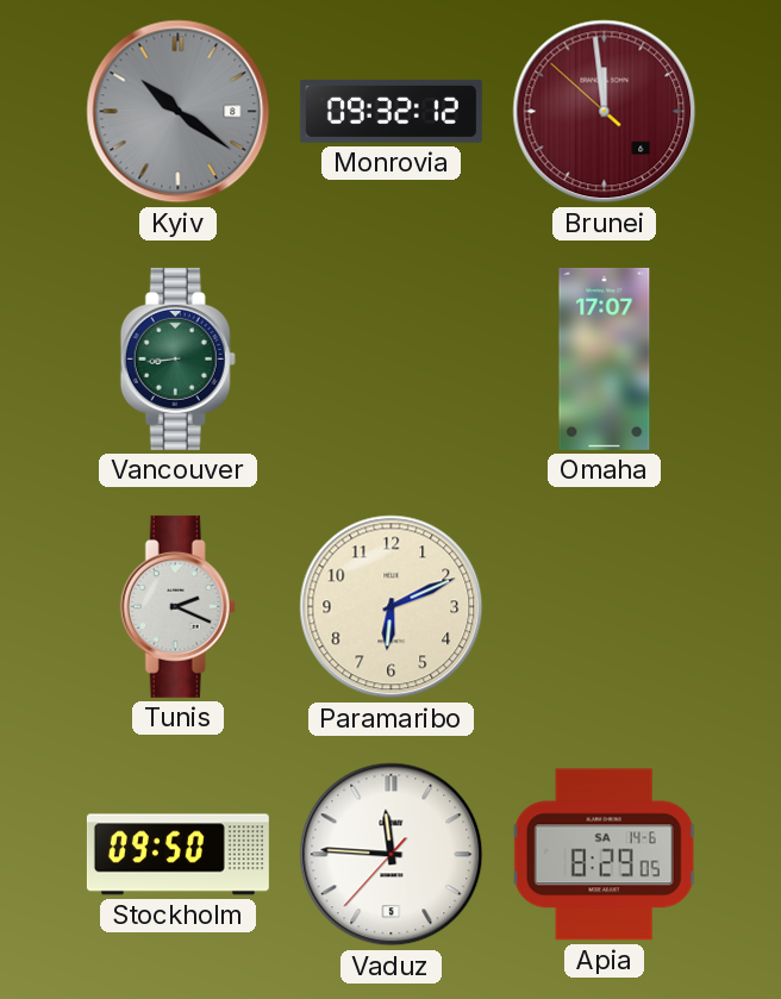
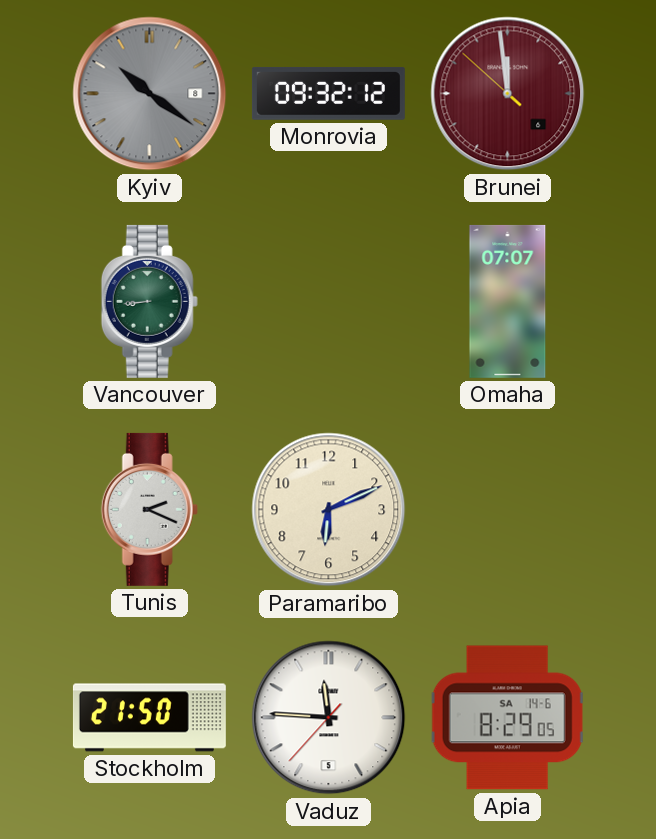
Omaha: 17:07 -> 07:07
Stockholm: 09:50 -> 21:50
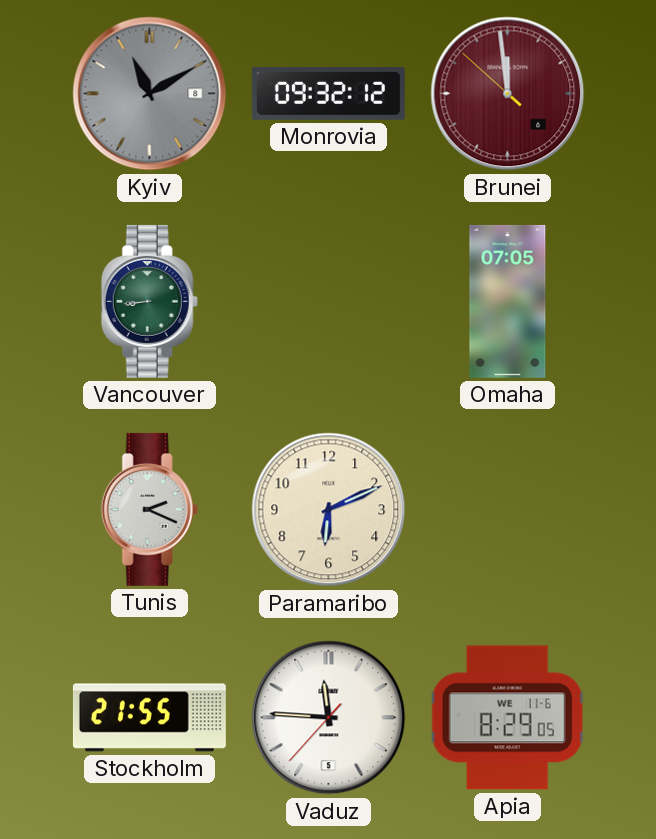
Kyiv: 10:21 -> 11:10
Omaha: 07:07 -> 07:05
Stockholm: 21:50 -> 21:55
Apia date: SA 14-6 -> WE 11-6
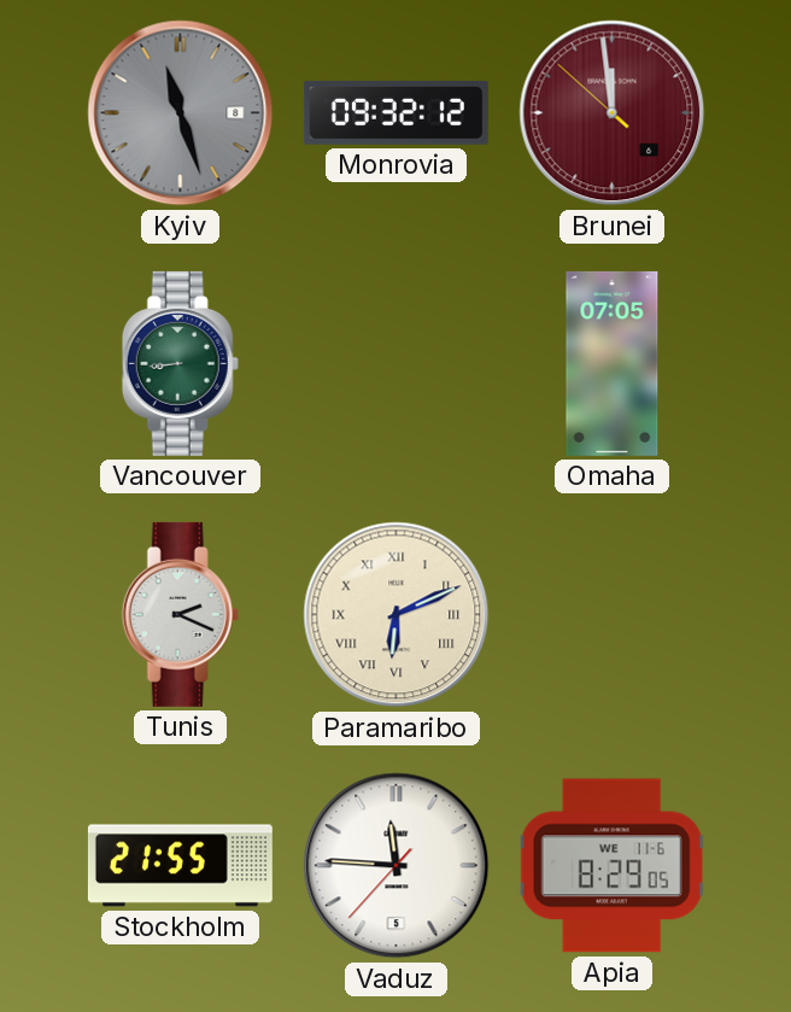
Kyiv: 11:10 -> 11:27
Paramaribo numerals: Arabic -> Roman
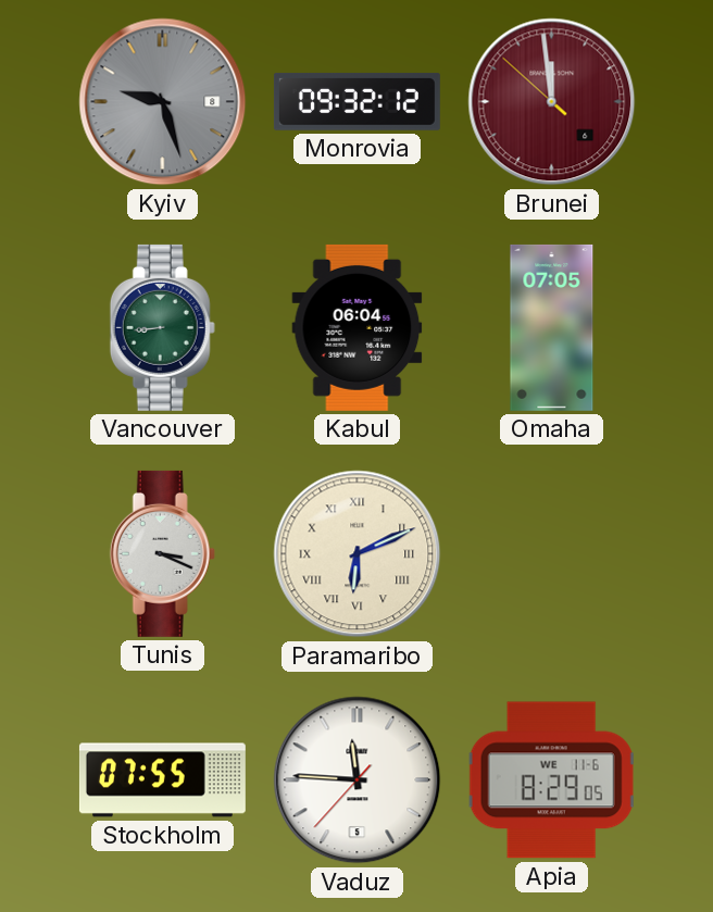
Kyiv: 11:27 -> 9:27
Kabul: none -> 06:04
Tunis: 2:19 -> 3:19
Stockholm: 21:55 -> 07:55
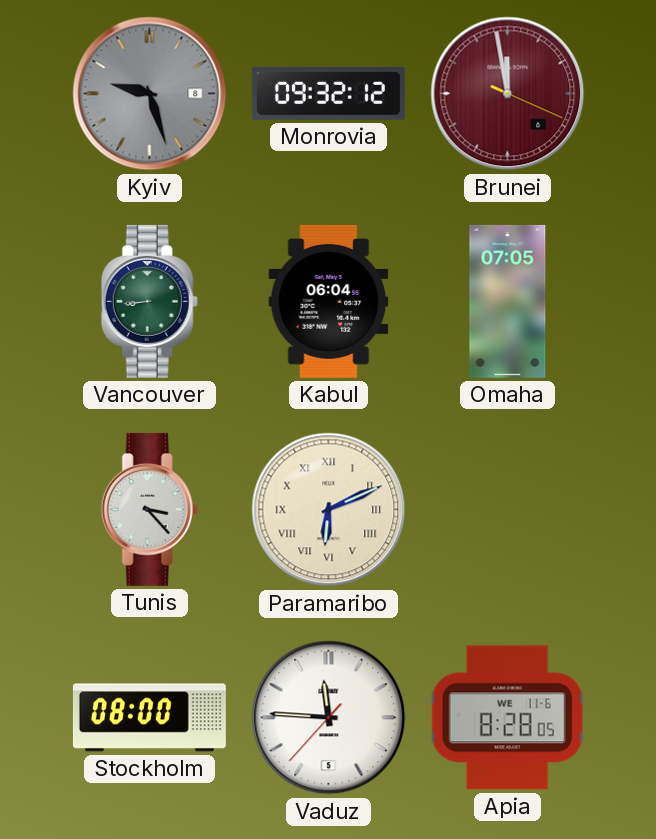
Brunei: 11:58:52 -> 11:58:19
Tunis: 3:19 -> 3:23
Stockholm: 07:55 -> 08:00
Apia: 8:29 -> 8:28
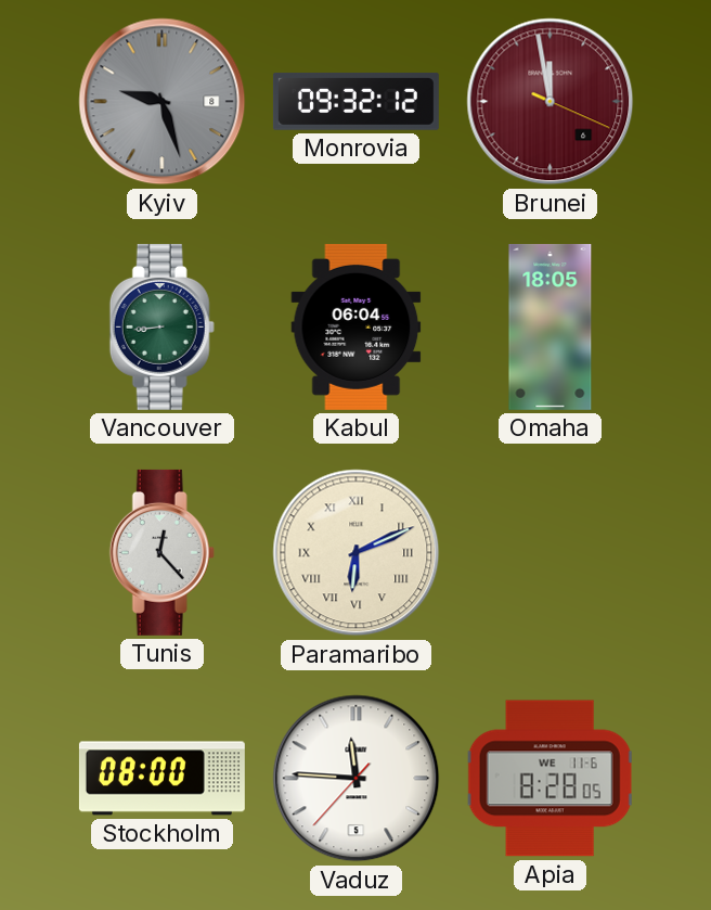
Omaha: 07:05 -> 18:05
Tunis: 3:23 -> 12:23
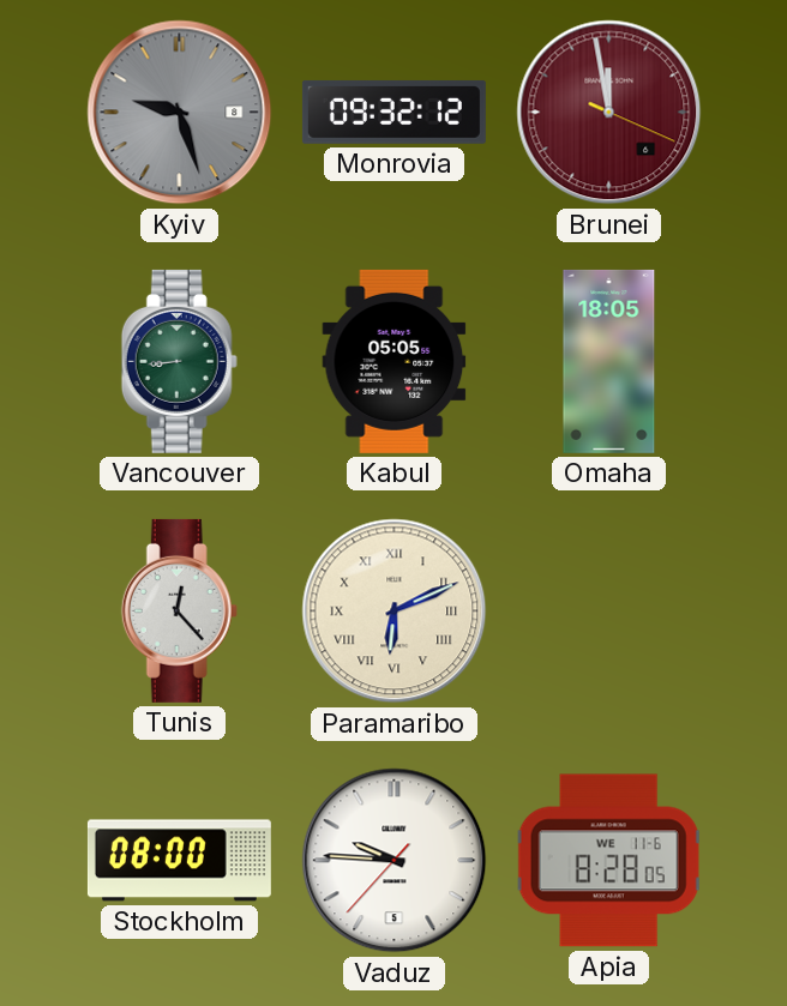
Kabul: 06:04 -> 05:05
Vaduz: 11:45 -> 9:45
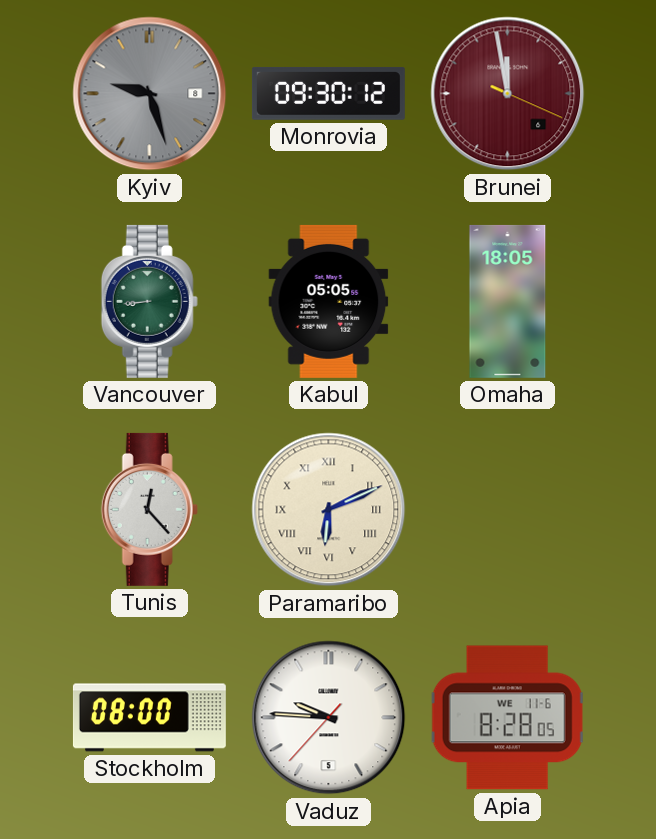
Monrovia: 09:32 -> 09:30
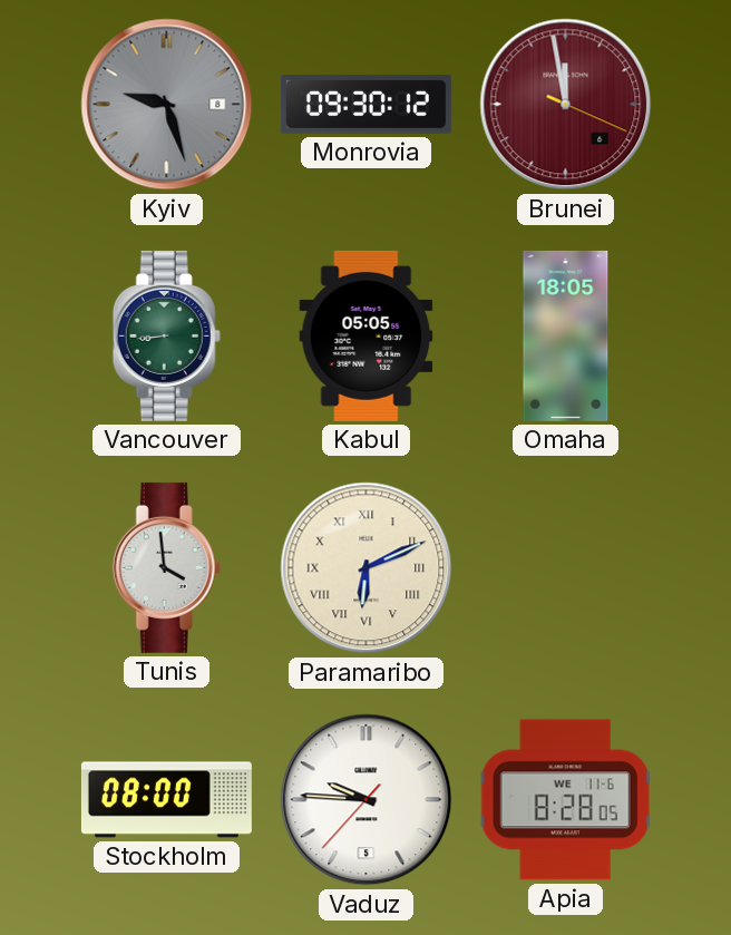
Tunis: 12:23 -> 3:59
